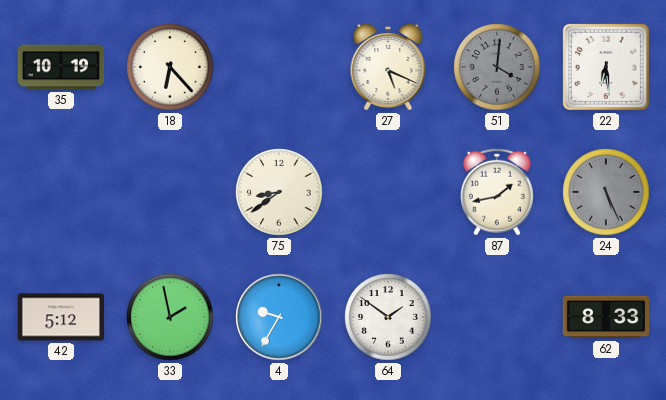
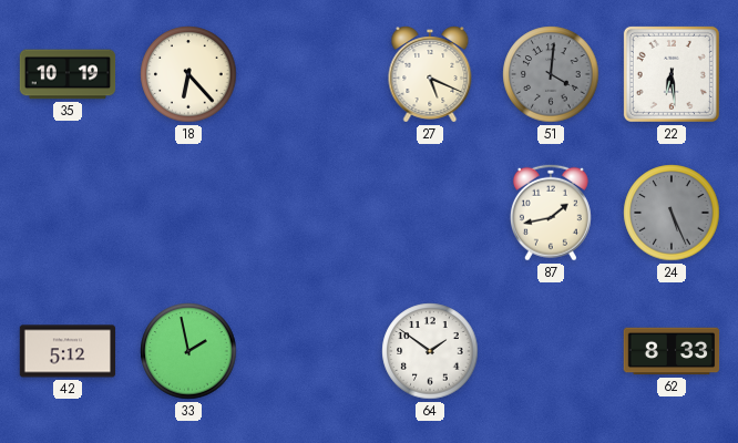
75: 8:39 -> none
4: 9:35 -> none
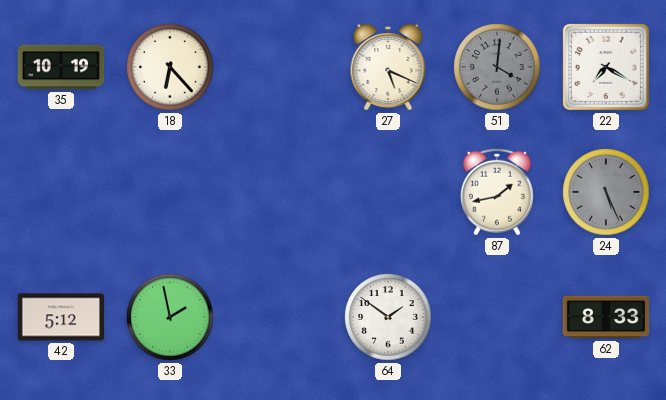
22: 6:29 -> 7:20
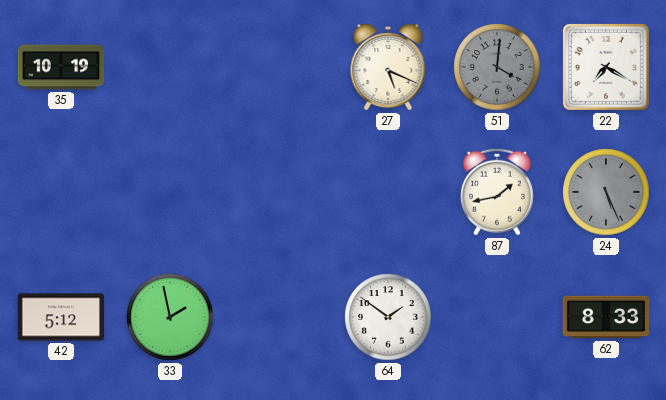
18: 6:23 -> none
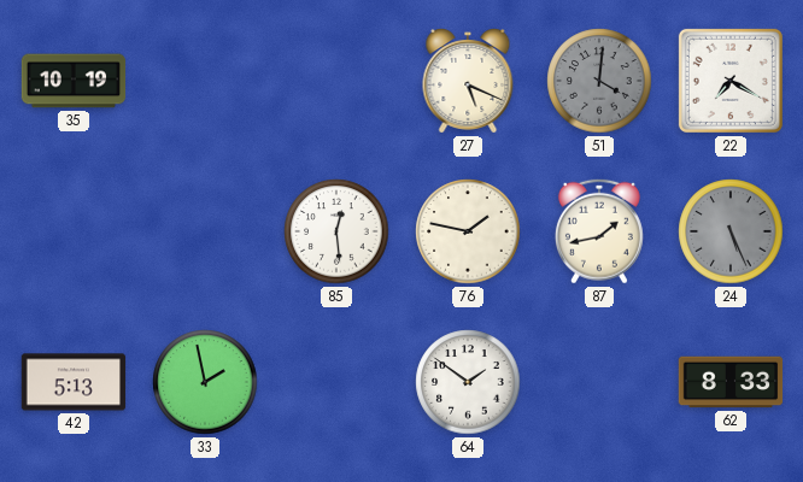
85: none -> 12:29
76: none -> 1:47
42: 5:12 -> 5:13
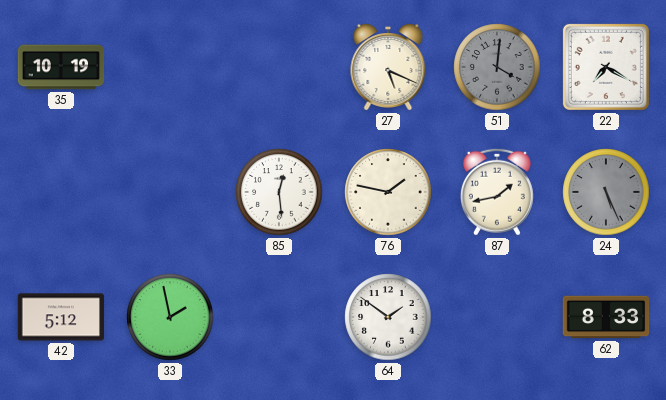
42: 5:13 -> 5:12
